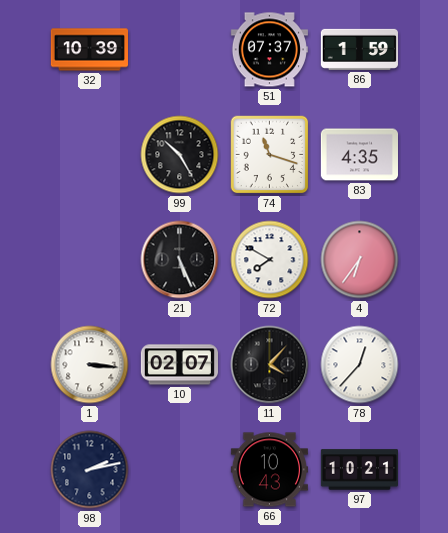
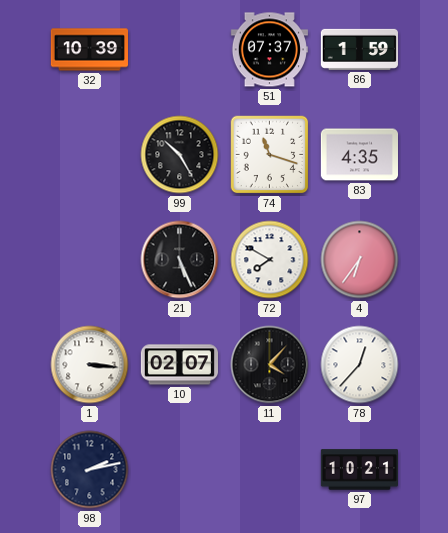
66: 10:43 -> none
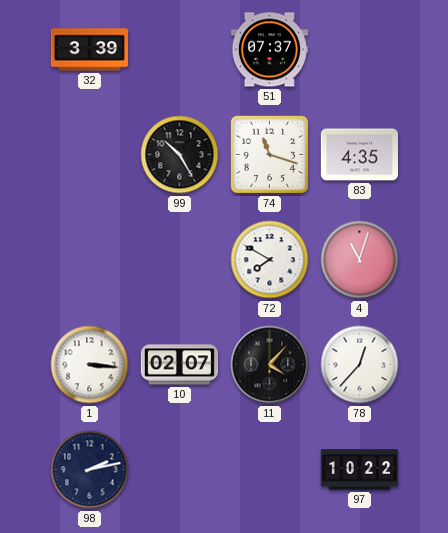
32: 10:39 -> 3:39
86: 1:59 -> none
21: 5:26 -> none
4: 6:36 -> 11:03
97: 10:21 -> 10:22
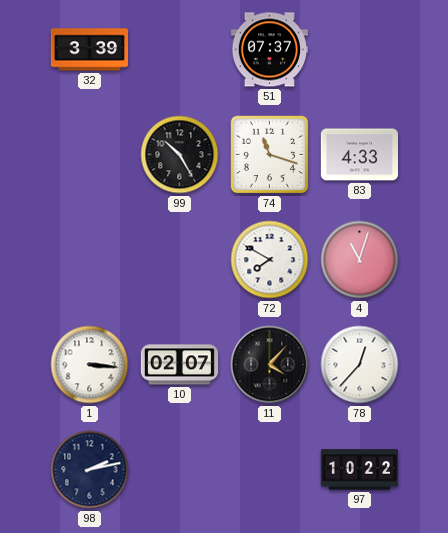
83: 4:35 -> 4:33
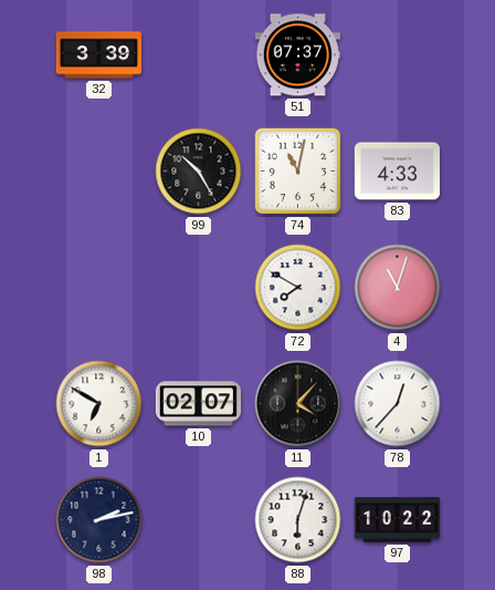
74: 11:18 -> 11:02
1: 3:16 -> 6:50
88: none -> 6:03
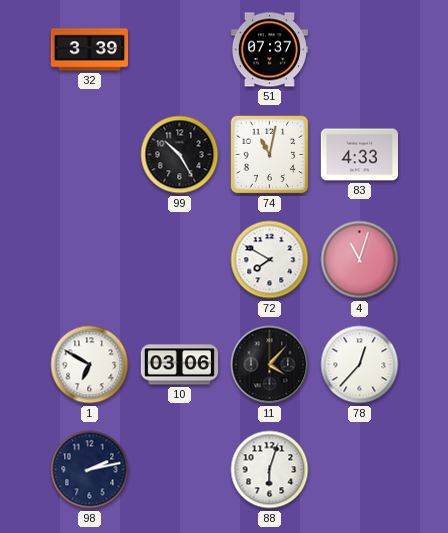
10: 02:07 -> 03:06
97: 10:22 -> none
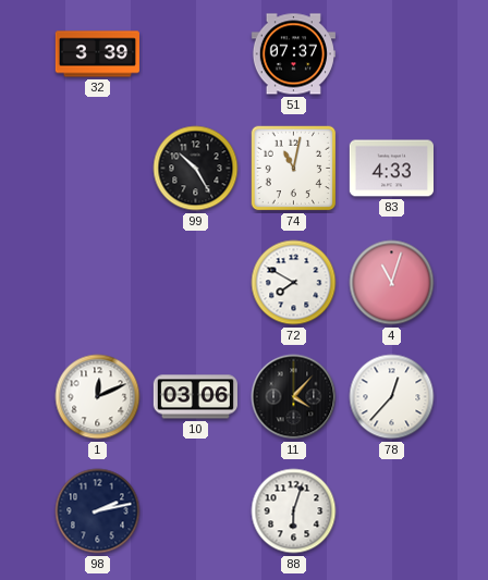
1: 6:50 -> 12:11
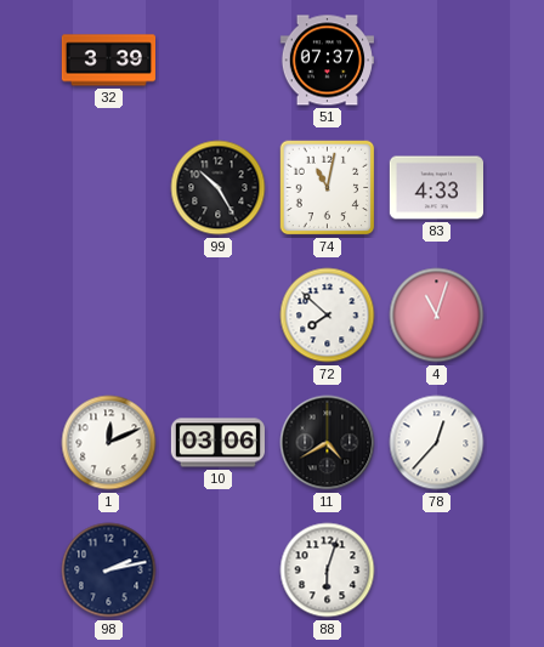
72: 7:50 -> 7:52
11: 4:07 -> 4:40
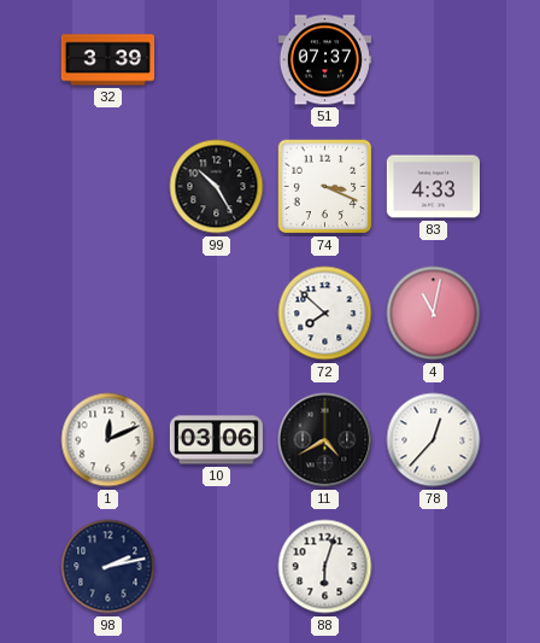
74: 11:02 -> 3:19
4: 11:03 -> 11:02
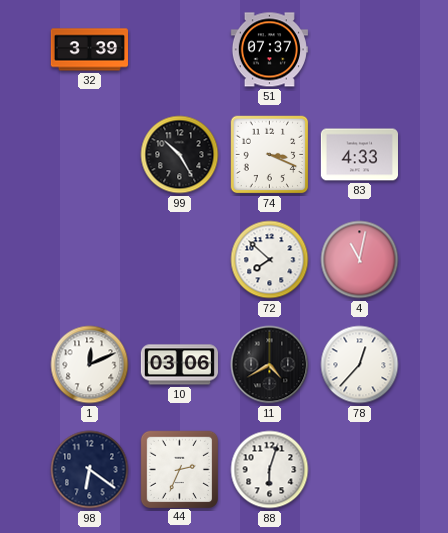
98: 2:13 -> 6:21
44: none -> 2:34
